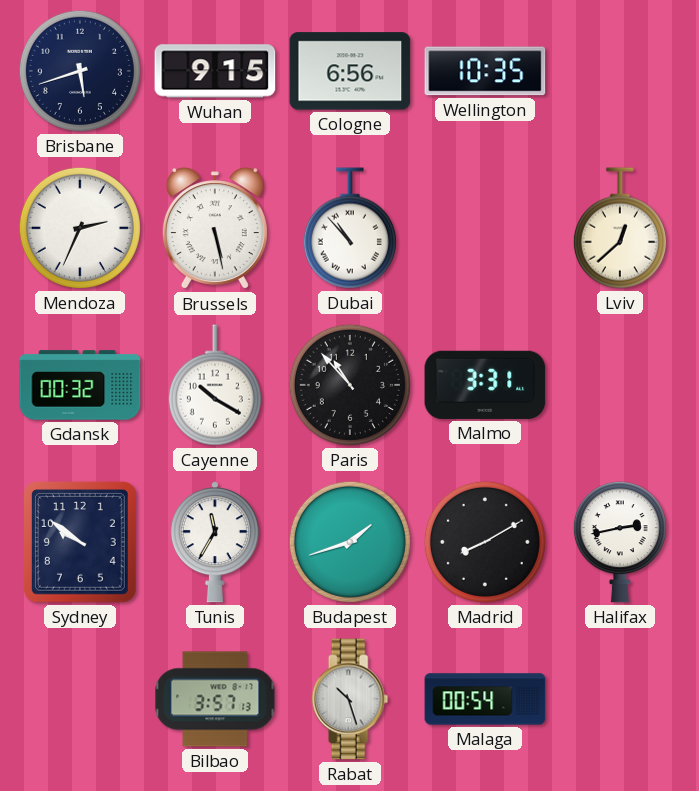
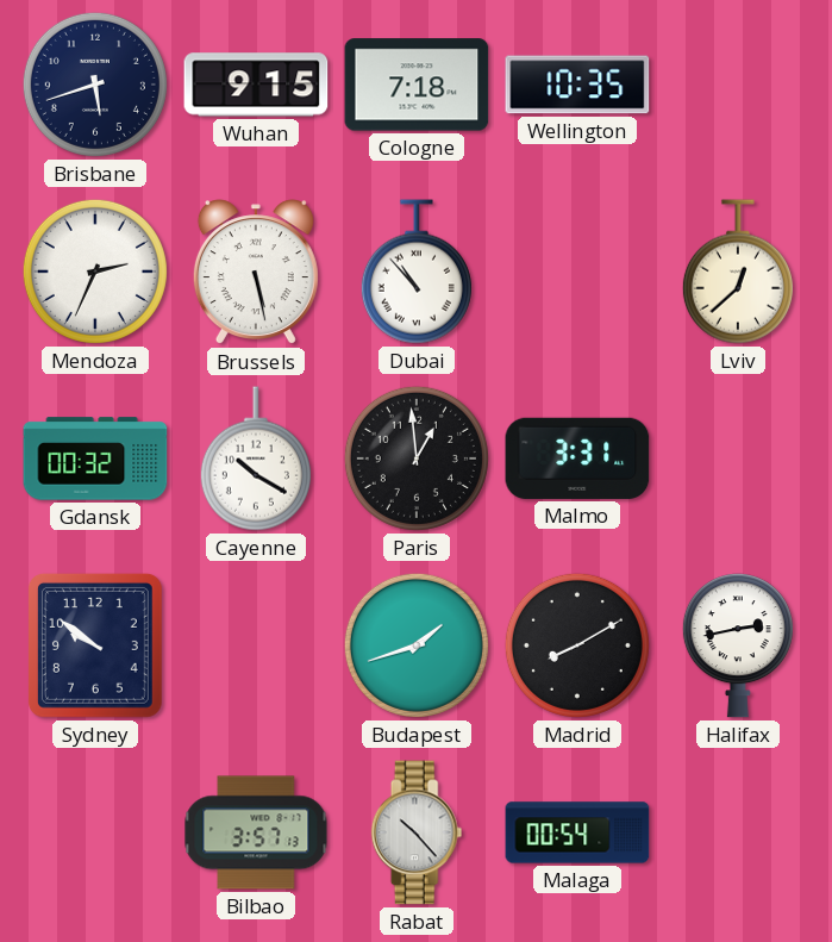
Cologne: 6:56 -> 7:18
Paris: 10:53 -> 12:59
Tunis: 11:35 -> none
Rabat: 10:27 -> 10:23
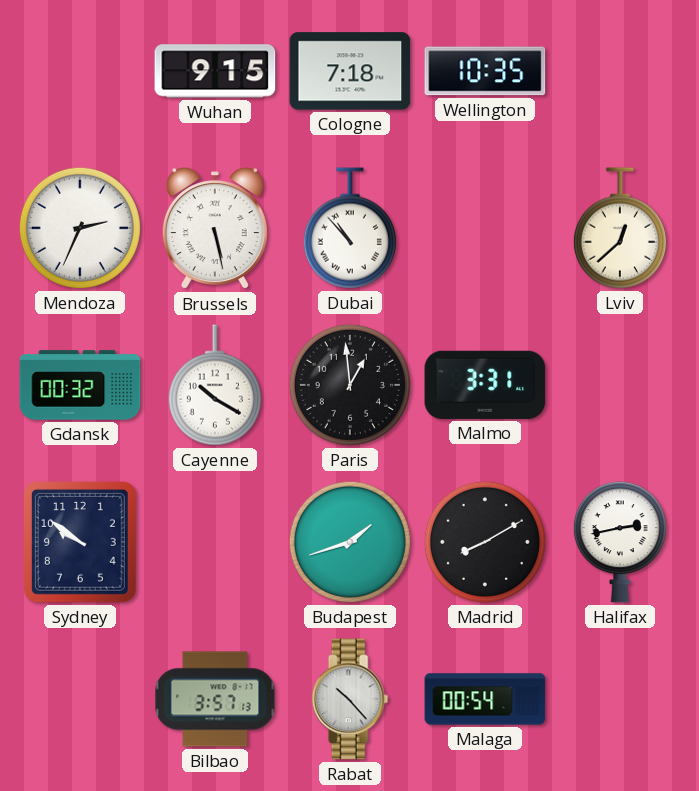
Brisbane: 5:42 -> none
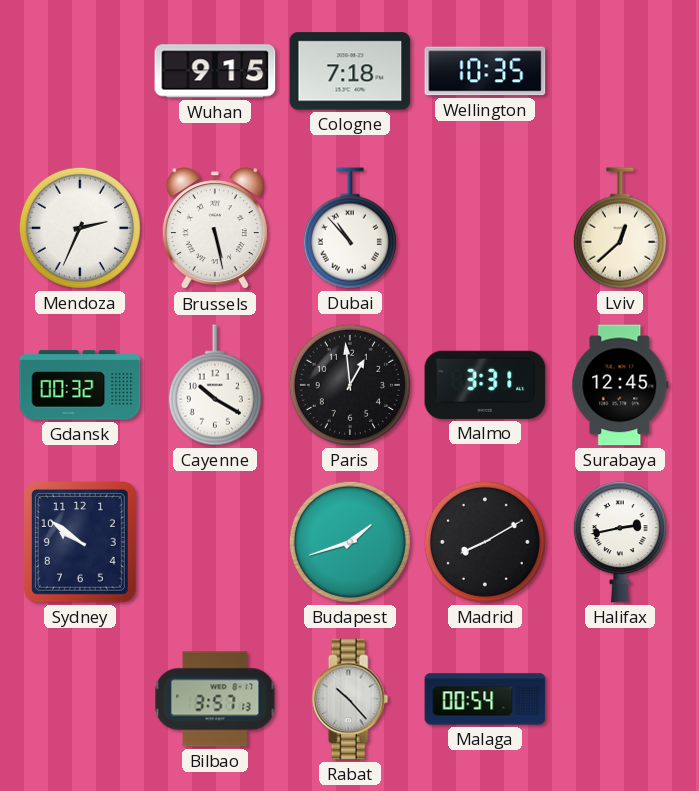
Surabaya: none -> 12:45
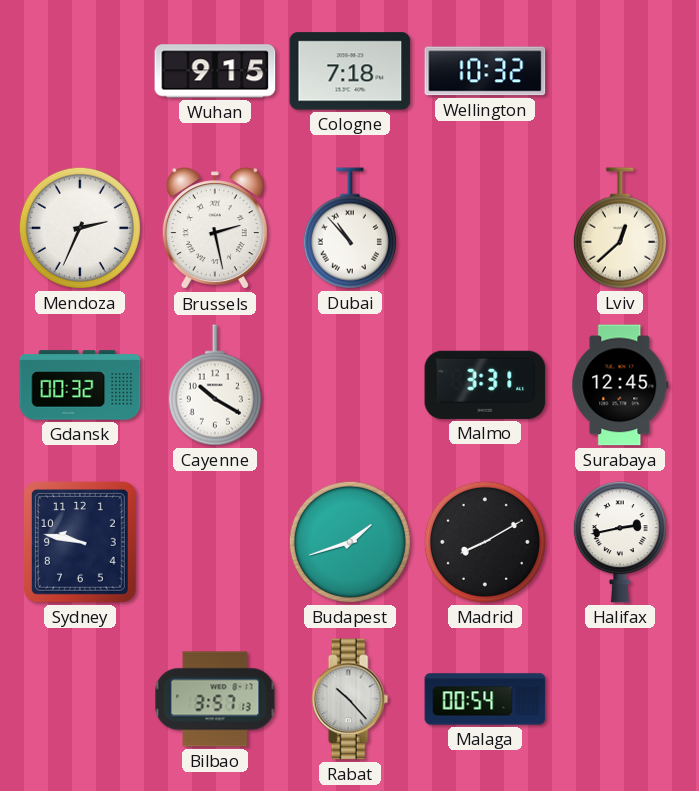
Wellington: 10:35 -> 10:32
Brussels: 5:28 -> 2:28
Paris: 12:59 -> none
Sydney: 9:51 -> 9:47
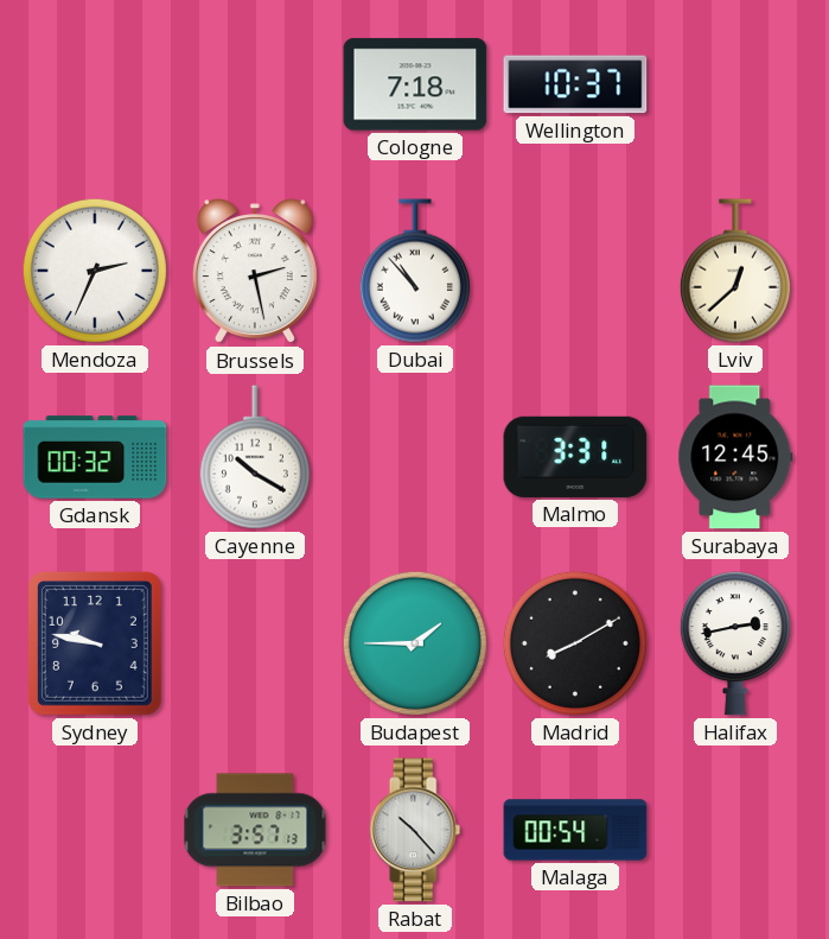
Wuhan: 9:15 -> none
Wellington: 10:32 -> 10:37
Budapest: 1:42 -> 1:45
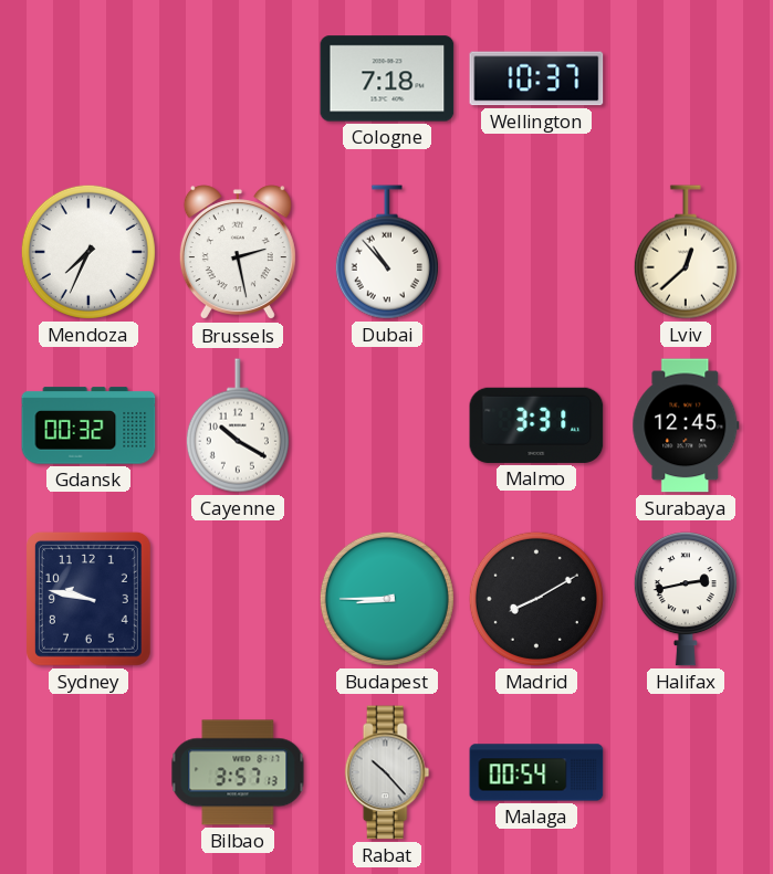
Mendoza: 2:34 -> 7:34
Budapest: 1:45 -> 8:45
